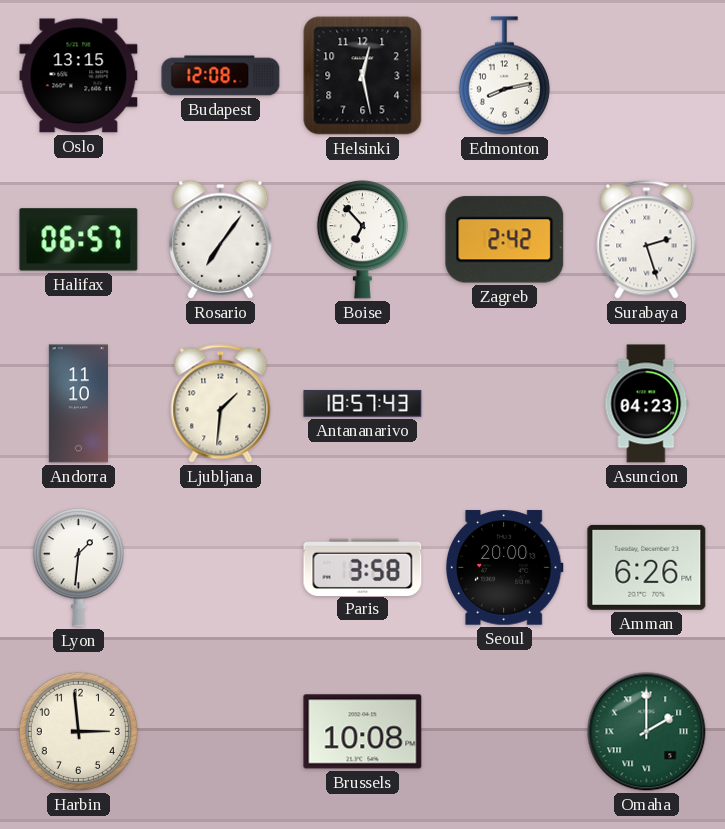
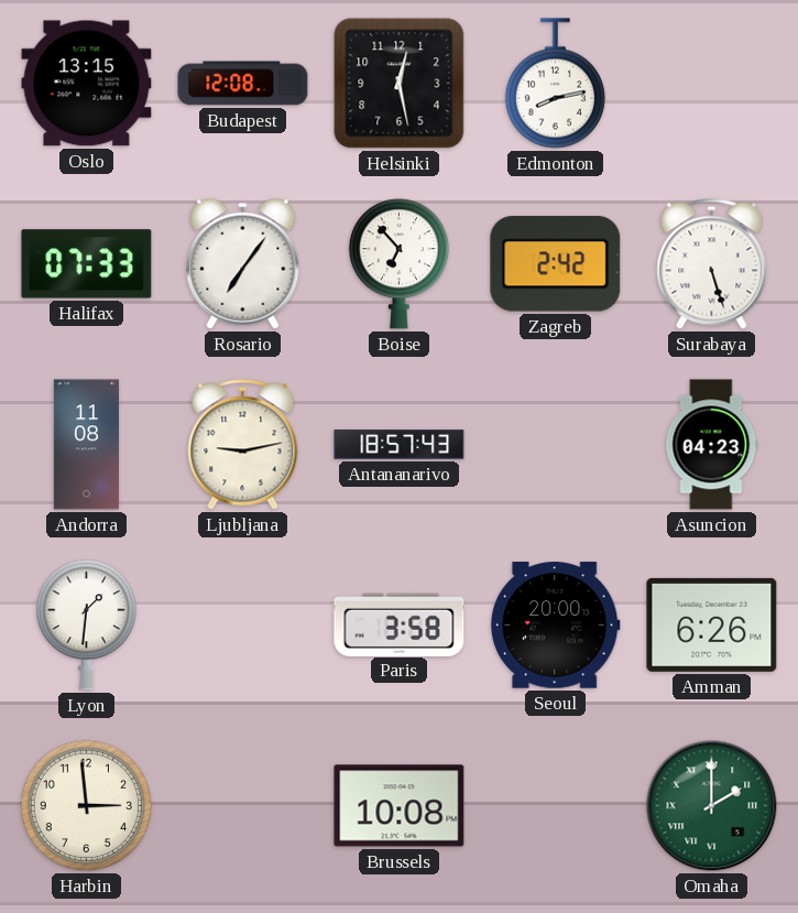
Halifax: 06:57 -> 07:33
Surabaya: 2:27 -> 5:27
Andorra: 11:10 -> 11:08
Ljubljana: 1:31 -> 9:13
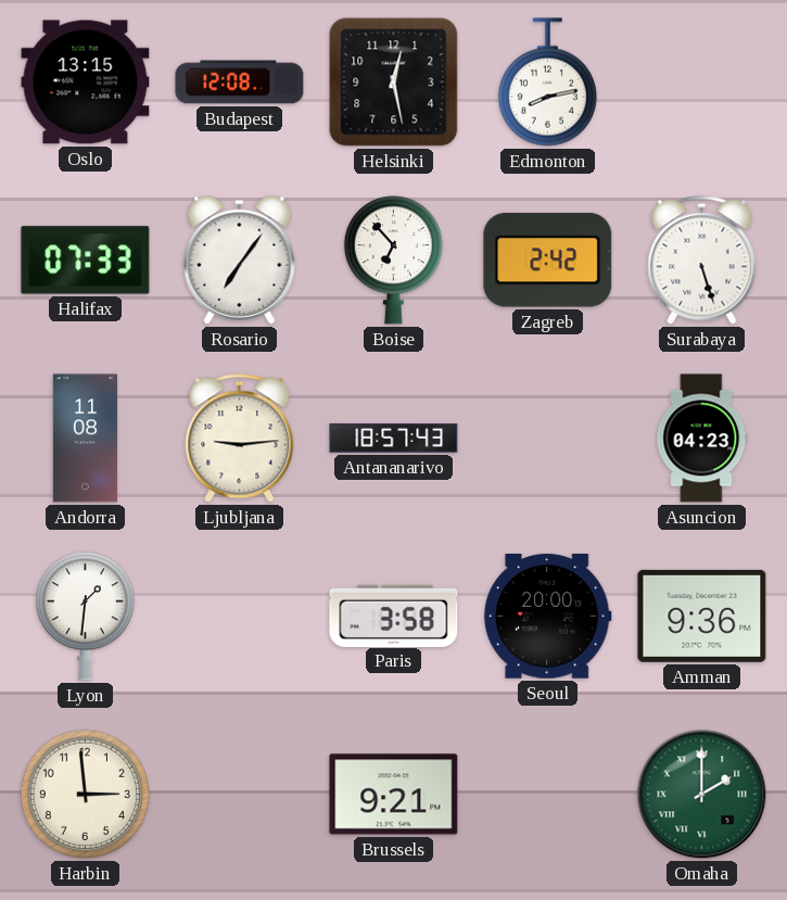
Ljubljana: 9:13 -> 9:14
Amman: 6:26 -> 9:36
Brussels: 10:08 -> 9:21
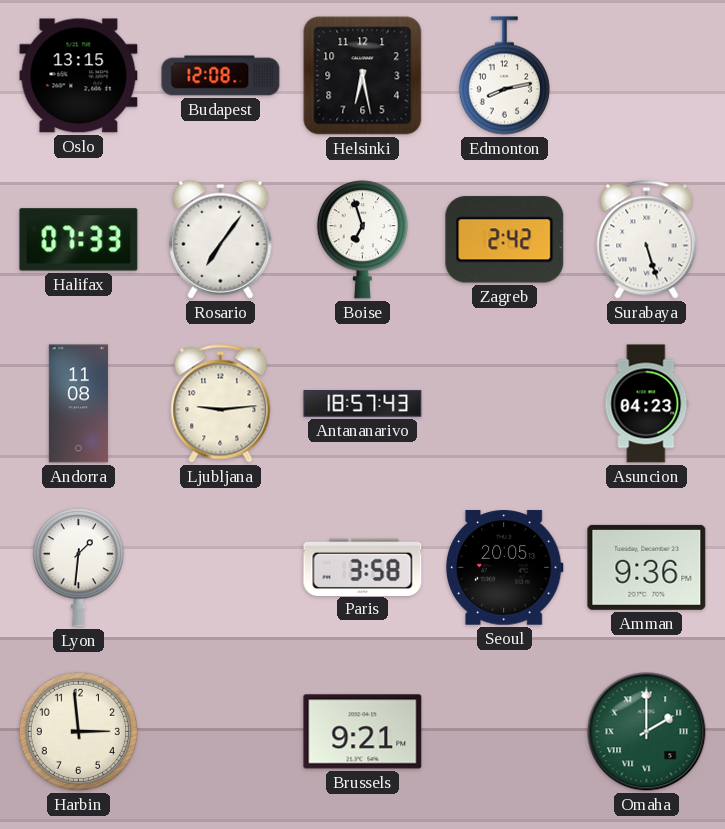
Helsinki: 12:28 -> 6:28
Boise: 6:53 -> 6:57
Seoul: 20:00 -> 20:05
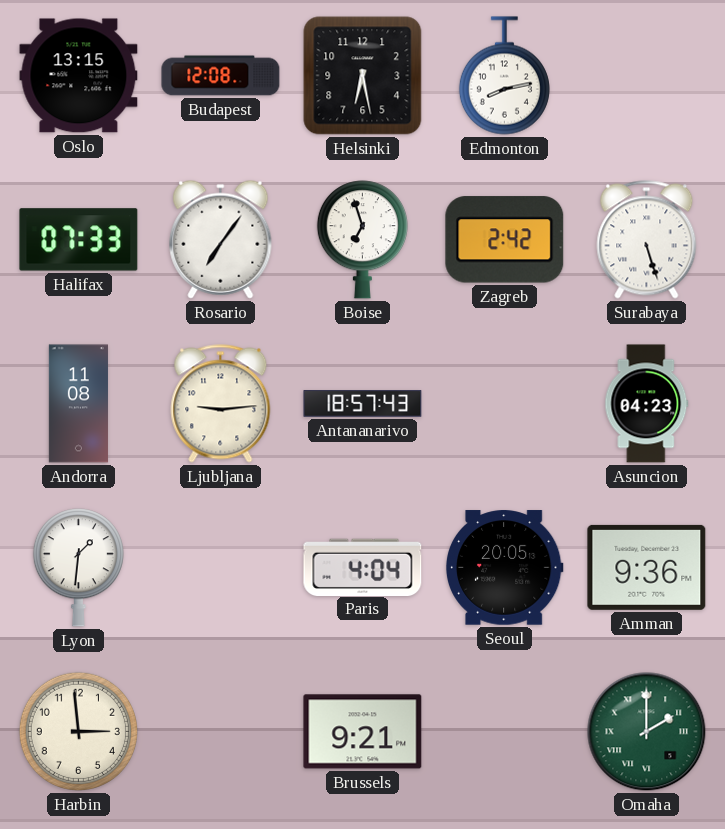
Paris: 3:58 -> 4:04
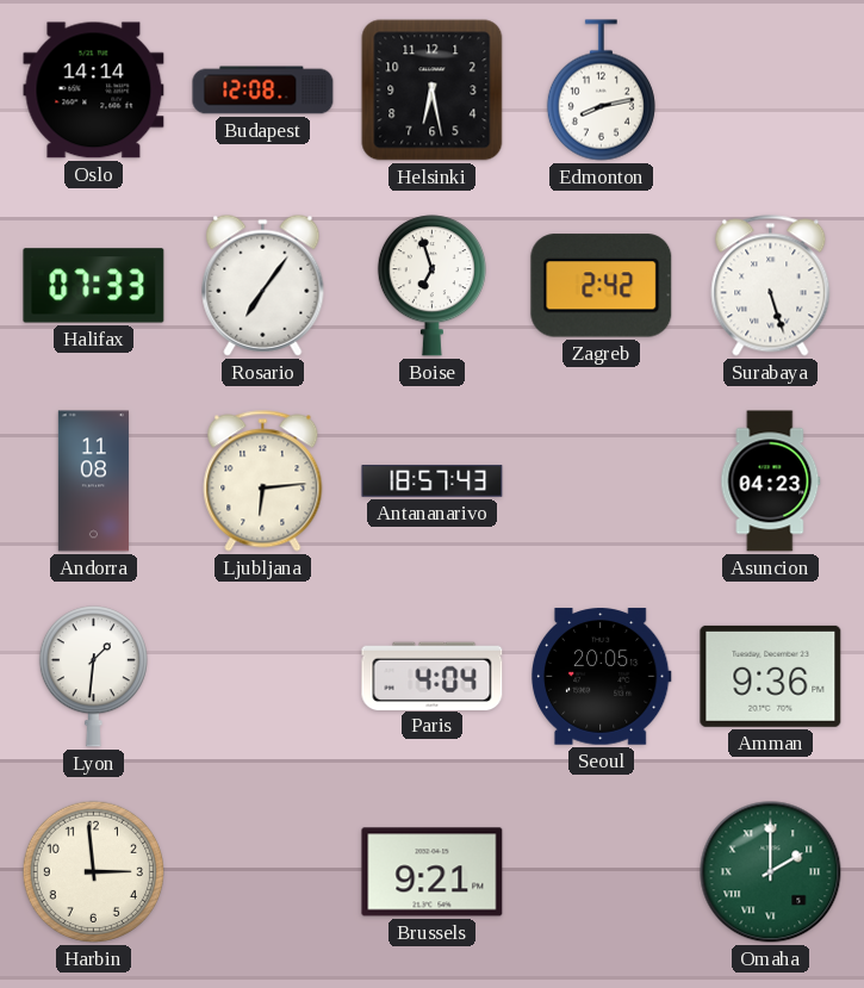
Oslo: 13:15 -> 14:14
Ljubljana: 9:14 -> 6:14
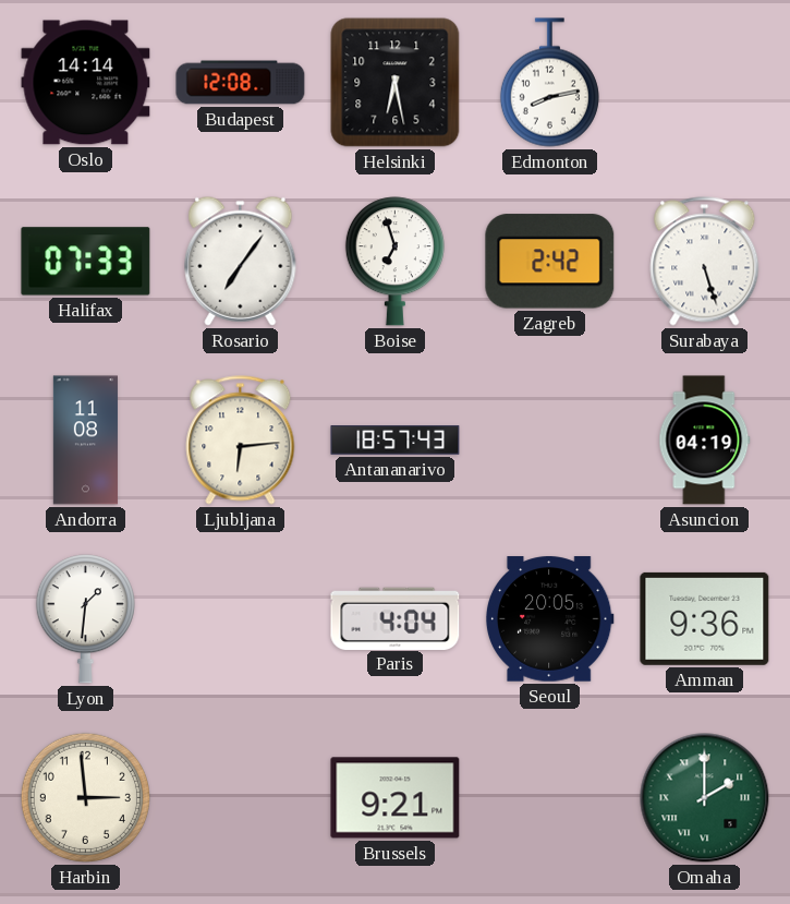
Asuncion: 04:23 -> 04:19
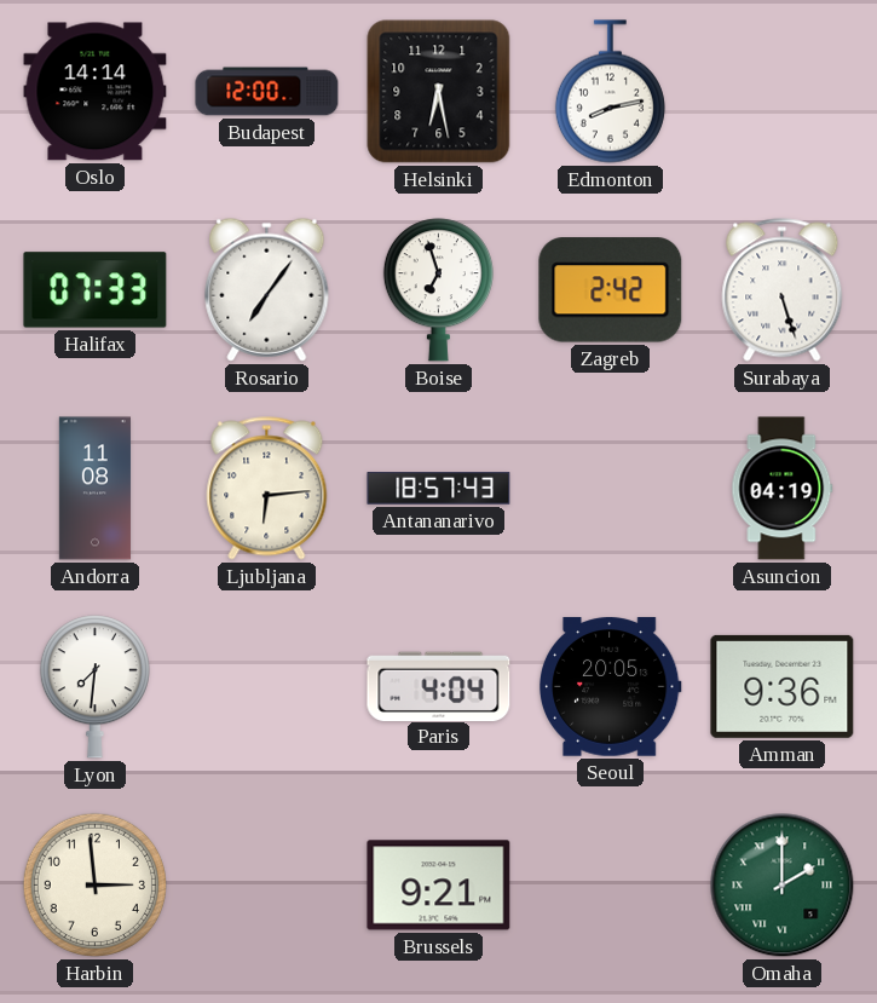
Budapest: 12:08 -> 12:00
Lyon: 1:31 -> 7:31
